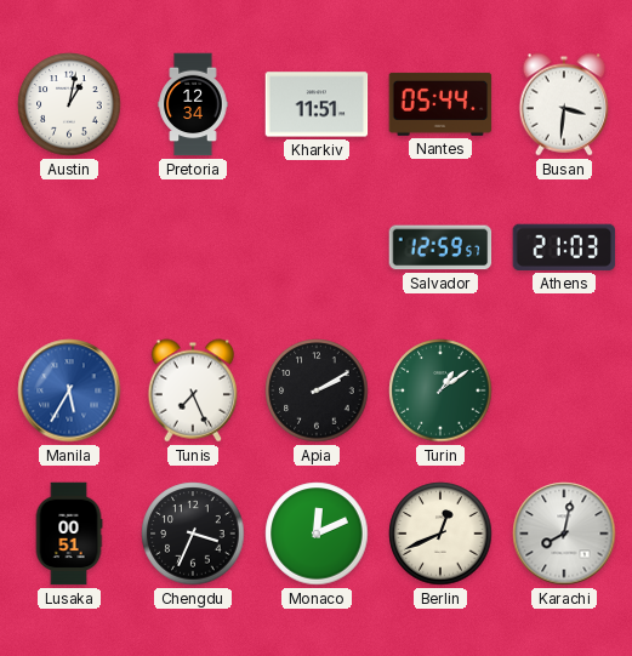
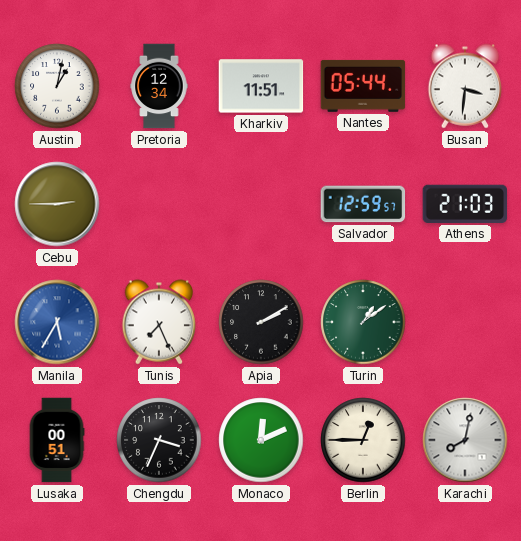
Cebu: none -> 2:45
Berlin: 12:41 -> 12:45
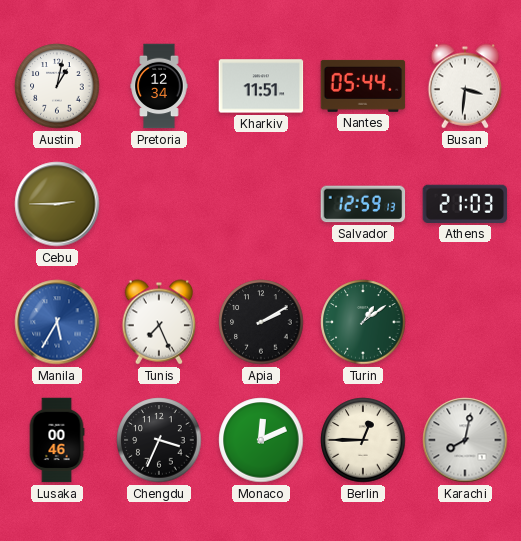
Salvador: 12:59:57 -> 12:59:13
Lusaka: 00:51 -> 00:46
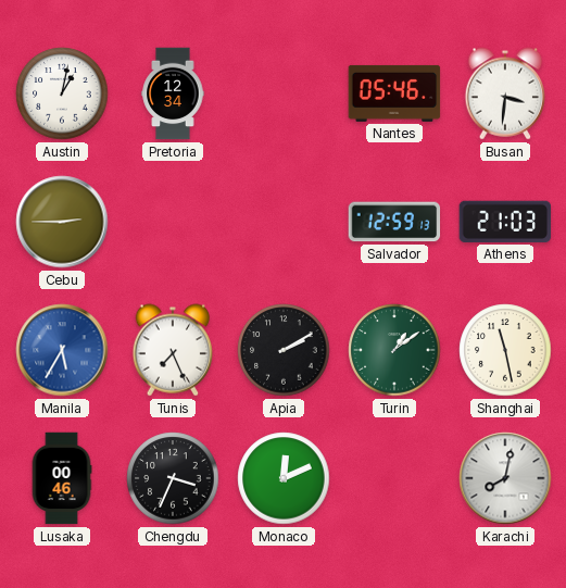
Kharkiv: 11:51 -> none
Nantes: 05:44 -> 05:46
Shanghai: none -> 11:28
Berlin: 12:45 -> none
